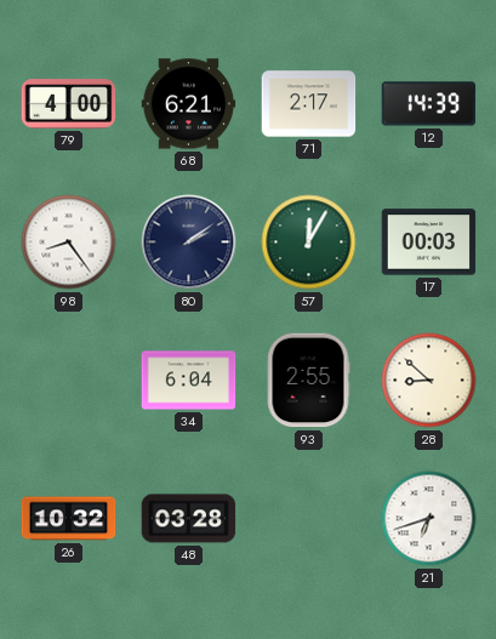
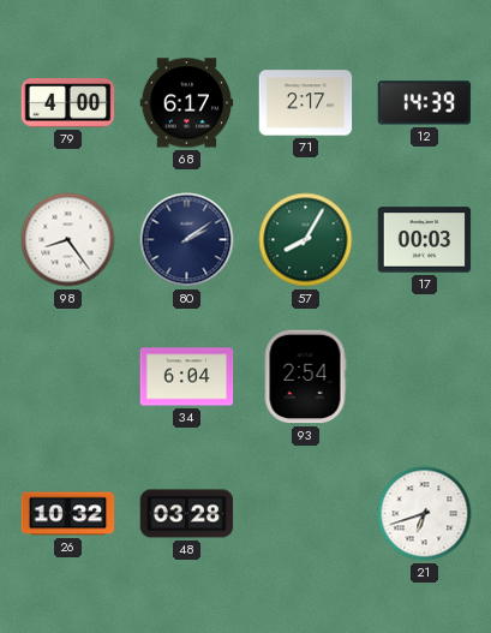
68: 6:21 -> 6:17
57: 12:05 -> 8:05
93: 2:55 -> 2:54
28: 8:52 -> none
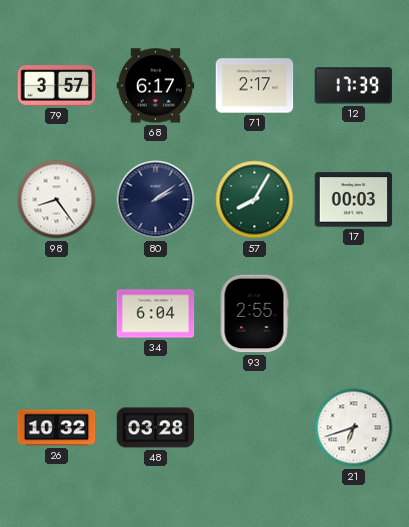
79: 4:00 -> 3:57
12: 14:39 -> 17:39
93: 2:54 -> 2:55
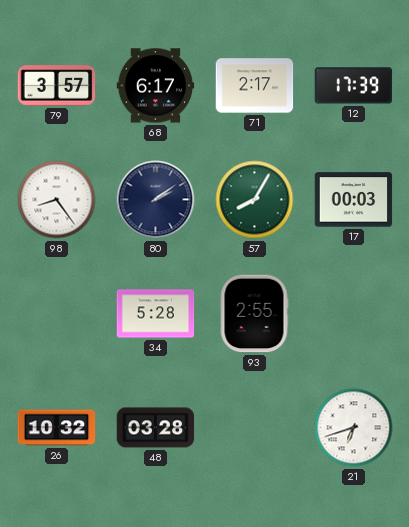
34: 6:04 -> 5:28
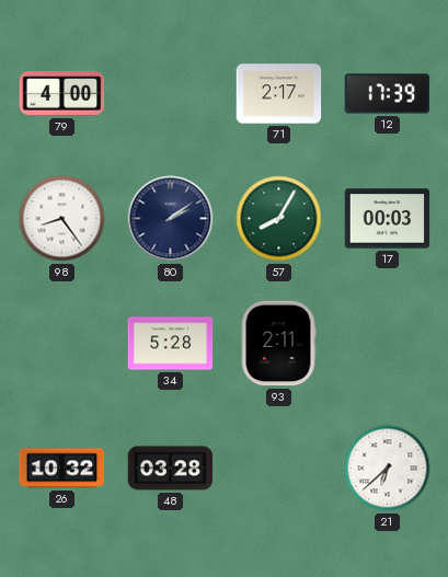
79: 3:57 -> 4:00
68: 6:17 -> none
93: 2:55 -> 2:11
21: 6:42 -> 6:38
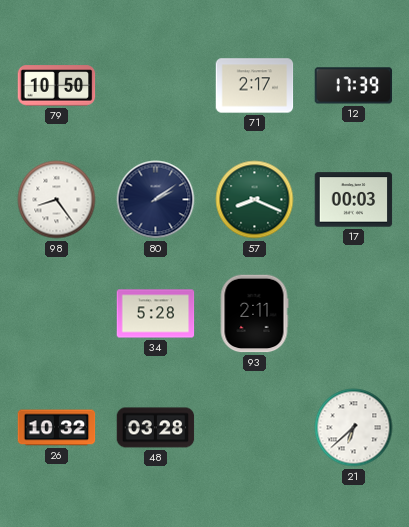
79: 4:00 -> 10:50
57: 8:05 -> 8:19
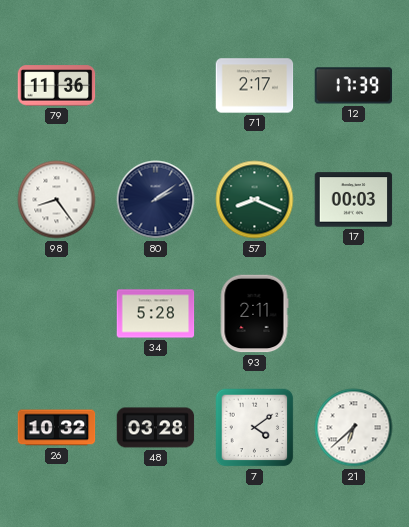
79: 10:50 -> 11:36
7: none -> 4:09
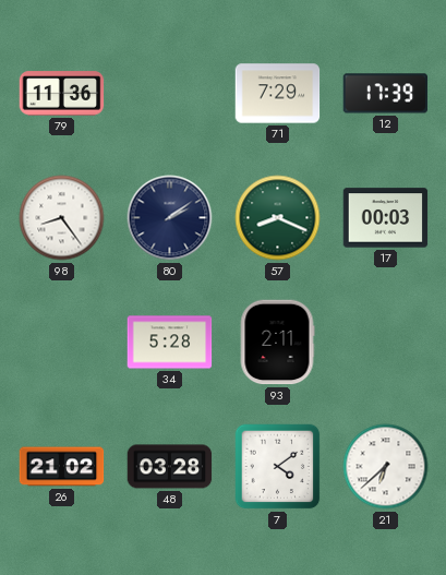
71: 2:17 -> 7:29
26: 10:32 -> 21:02
